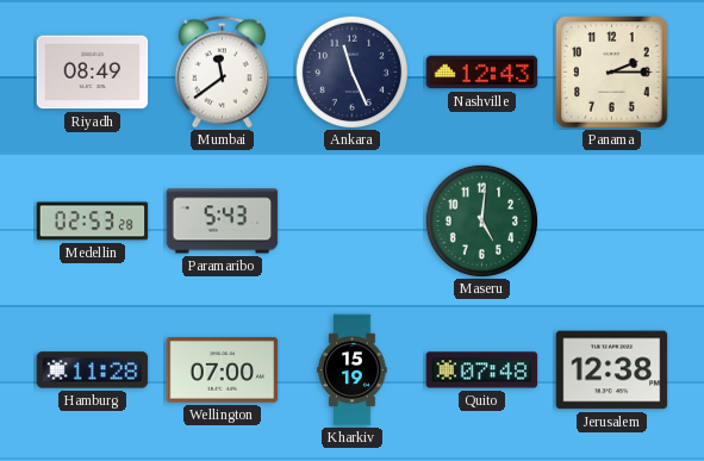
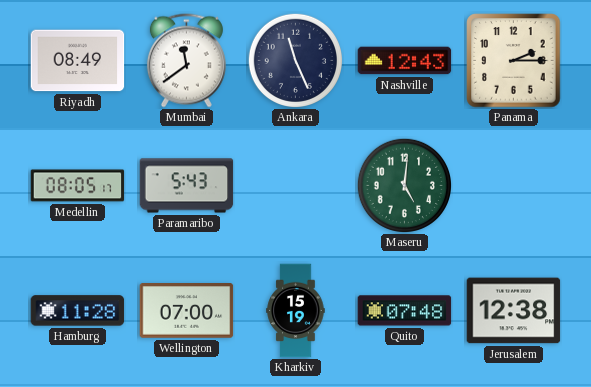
Medellin: 02:53 -> 08:05
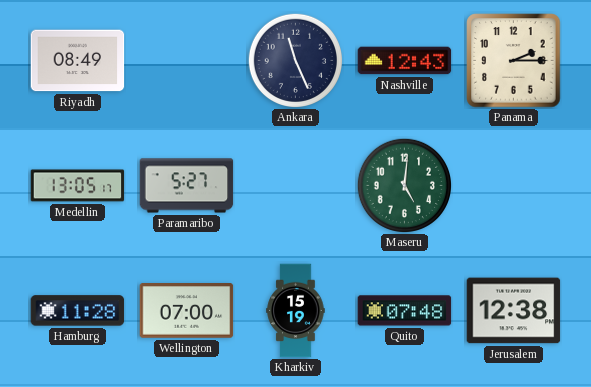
Mumbai: 11:39 -> none
Medellin: 08:05 -> 13:05
Paramaribo: 5:43 -> 5:27
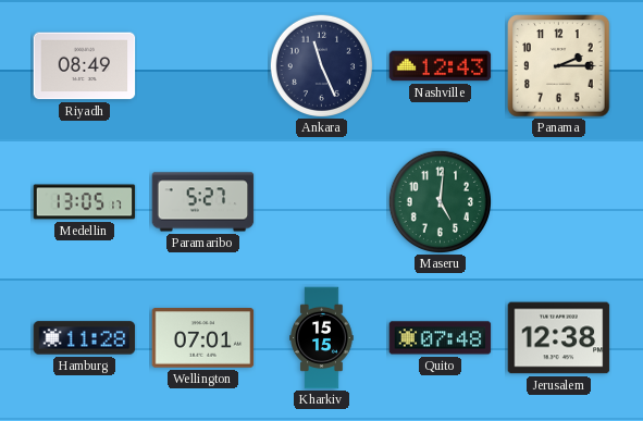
Wellington: 07:00 -> 07:01
Kharkiv: 15:19 -> 15:15
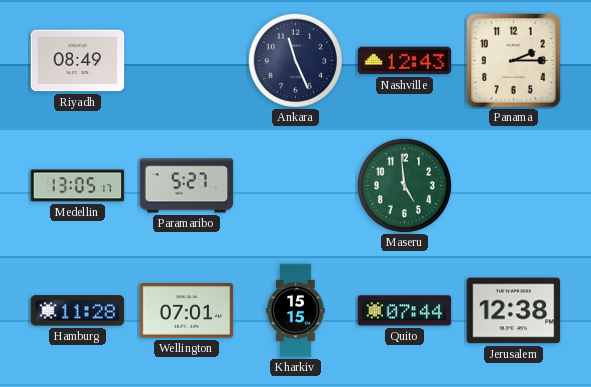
Maseru: 5:01 -> 4:59
Quito: 07:48 -> 07:44
